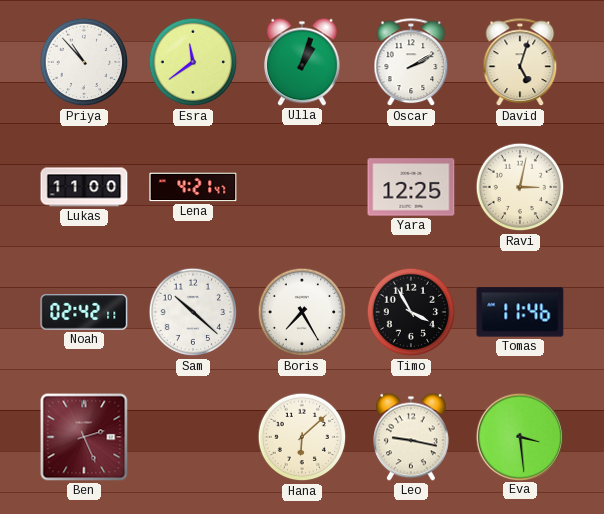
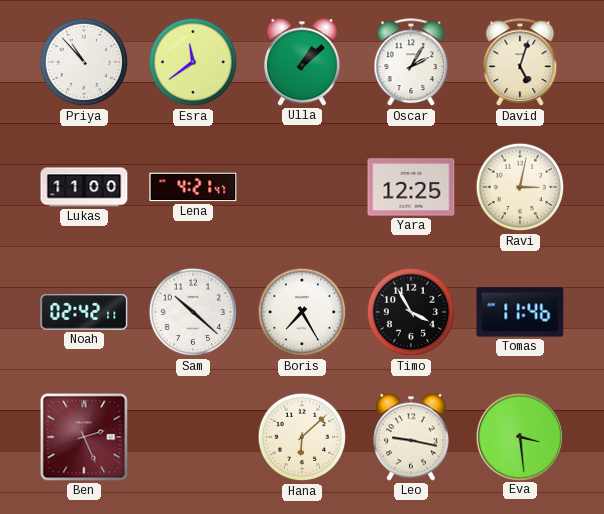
Ulla: 1:03 -> 1:08
Oscar: 2:10 -> 2:05
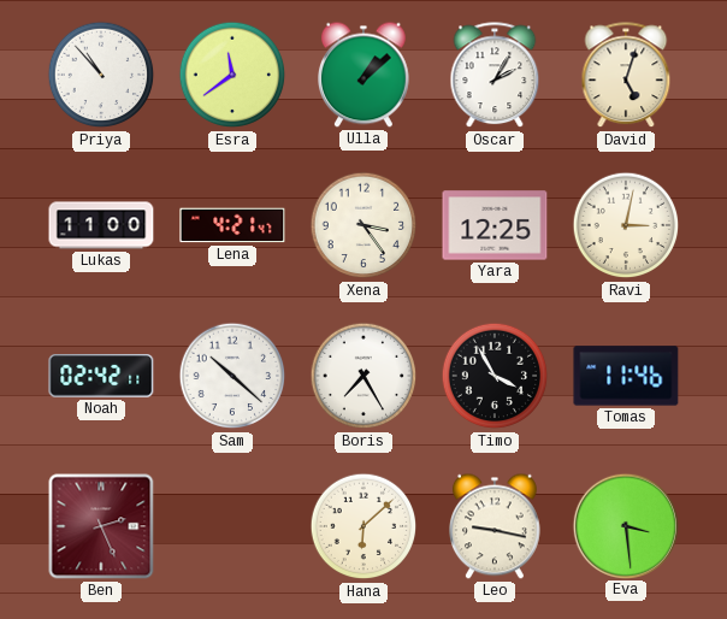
Xena: none -> 3:24
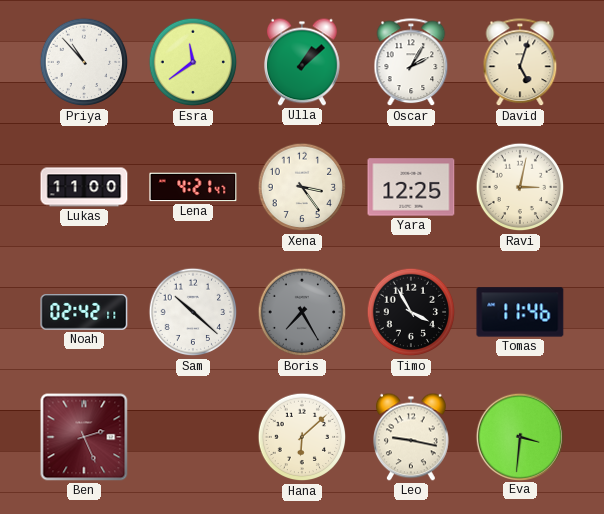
Boris dial: white -> grey
Eva: 3:29 -> 3:31
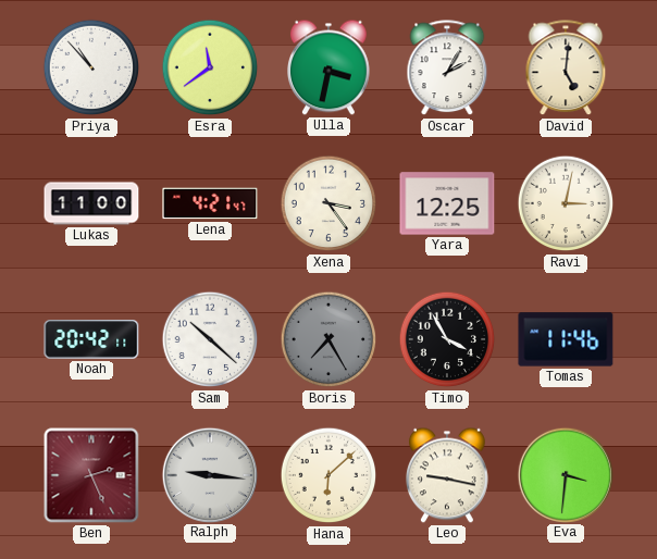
Ulla: 1:08 -> 3:32
David: 5:03 -> 5:01
Noah: 02:42 -> 20:42
Ralph: none -> 9:16
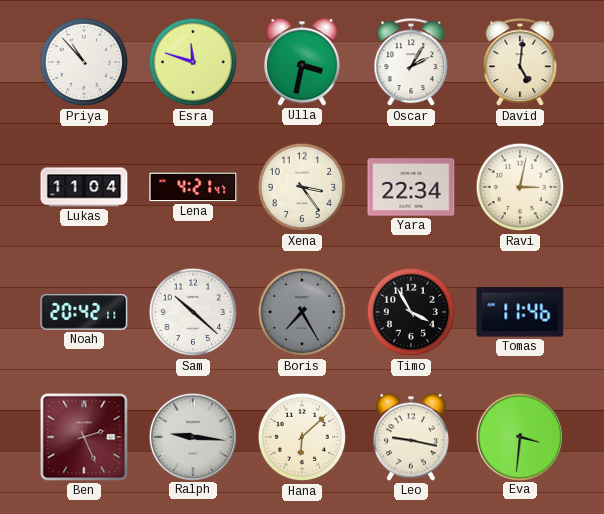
Esra: 11:39 -> 11:48
Lukas: 11:00 -> 11:04
Yara: 12:25 -> 22:34
